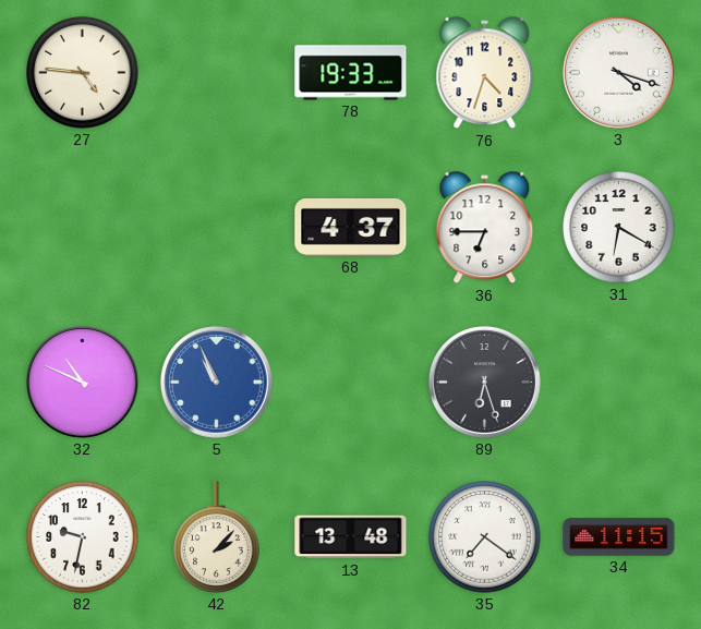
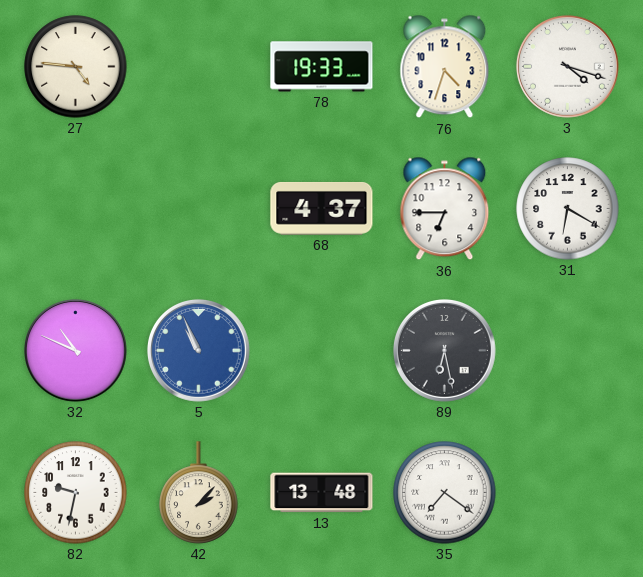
89: 6:27 -> 6:28
34: 11:15 -> none
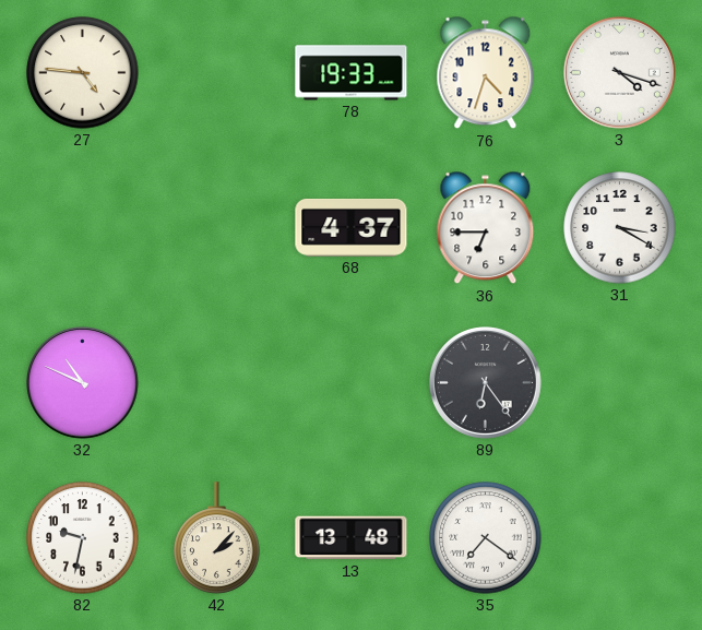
31: 6:20 -> 3:20
5: 10:56 -> none
89: 6:28 -> 6:24
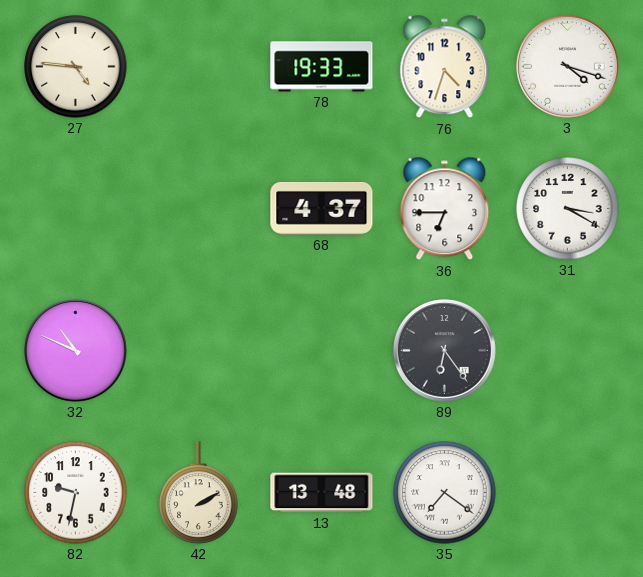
42: 2:07 -> 2:10
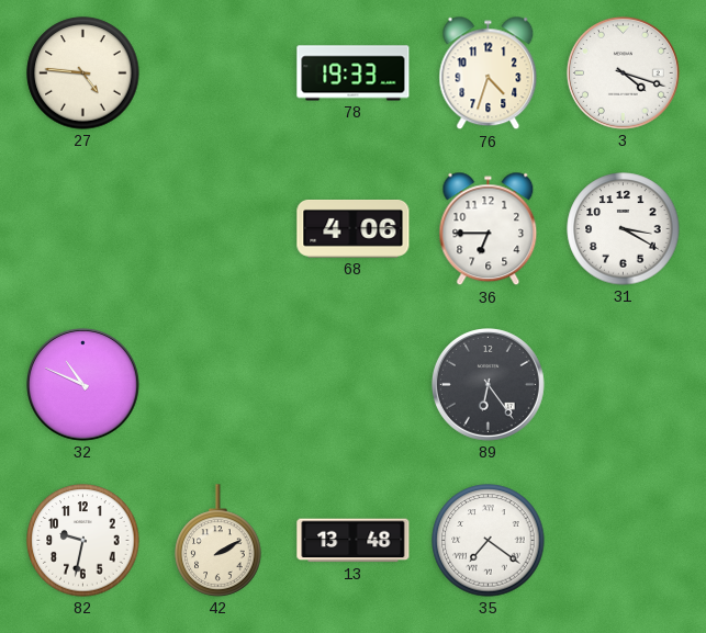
68: 4:37 -> 4:06
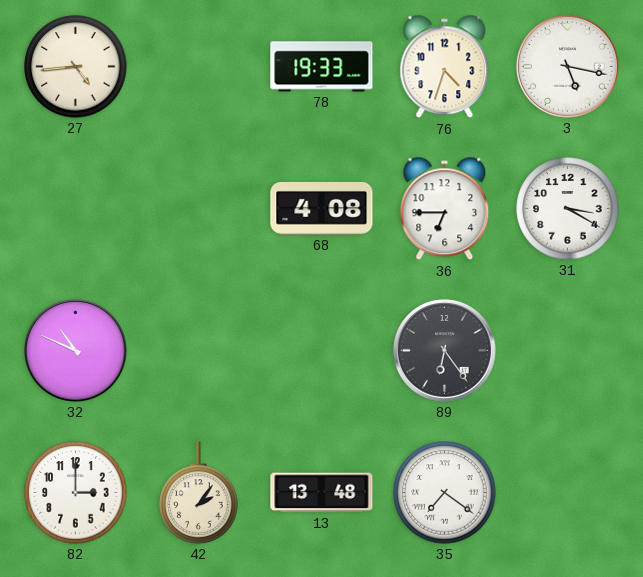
27: 4:46 -> 4:44
3: 4:18 -> 5:17
68: 4:06 -> 4:08
82: 9:32 -> 3:00
42: 2:10 -> 2:06
